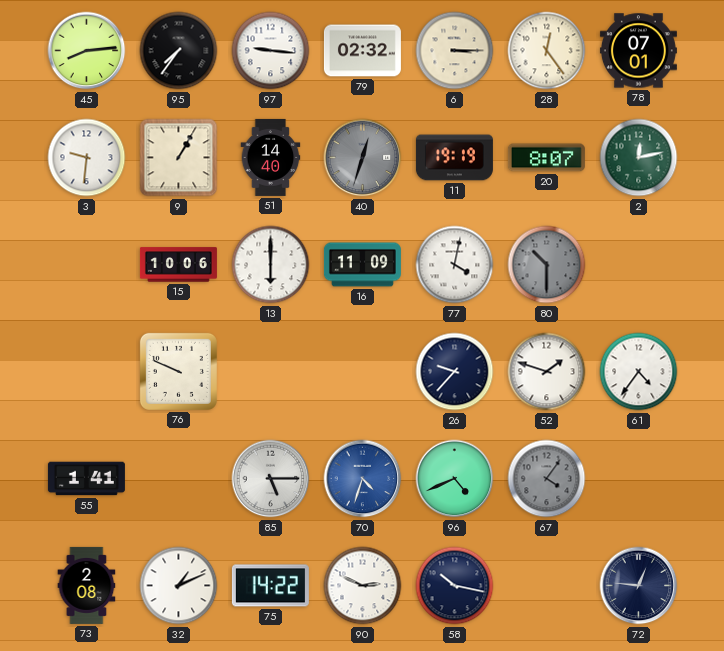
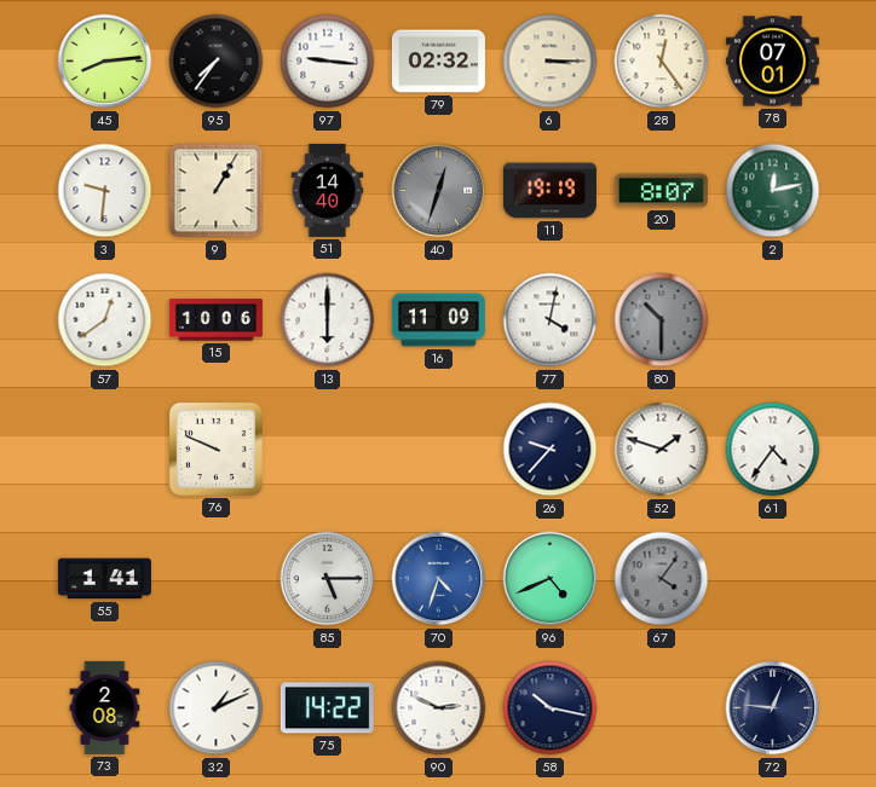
57: none -> 12:39
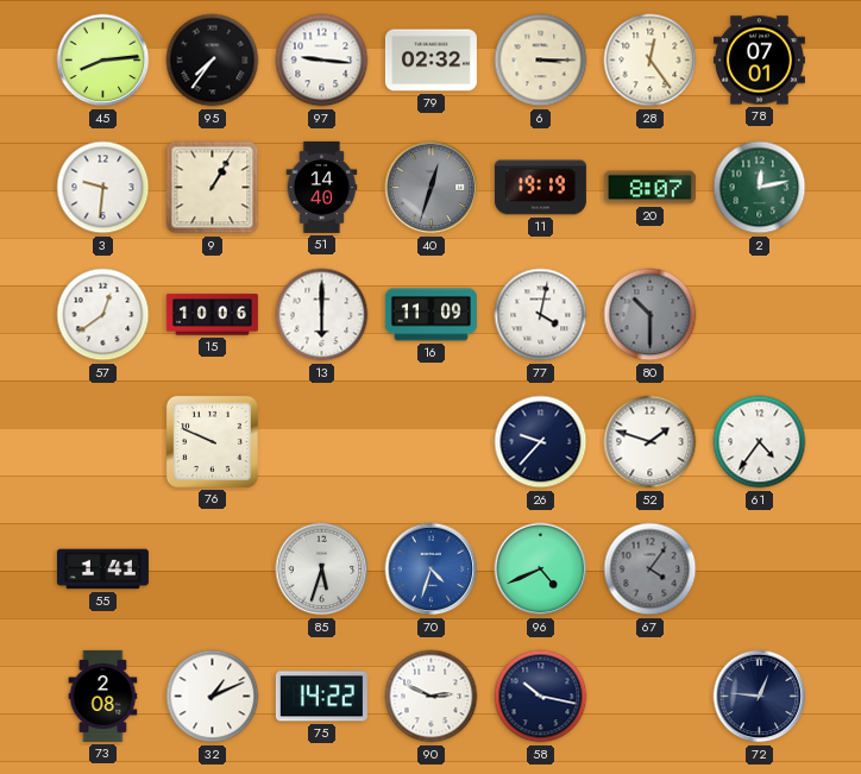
85: 5:15 -> 5:33
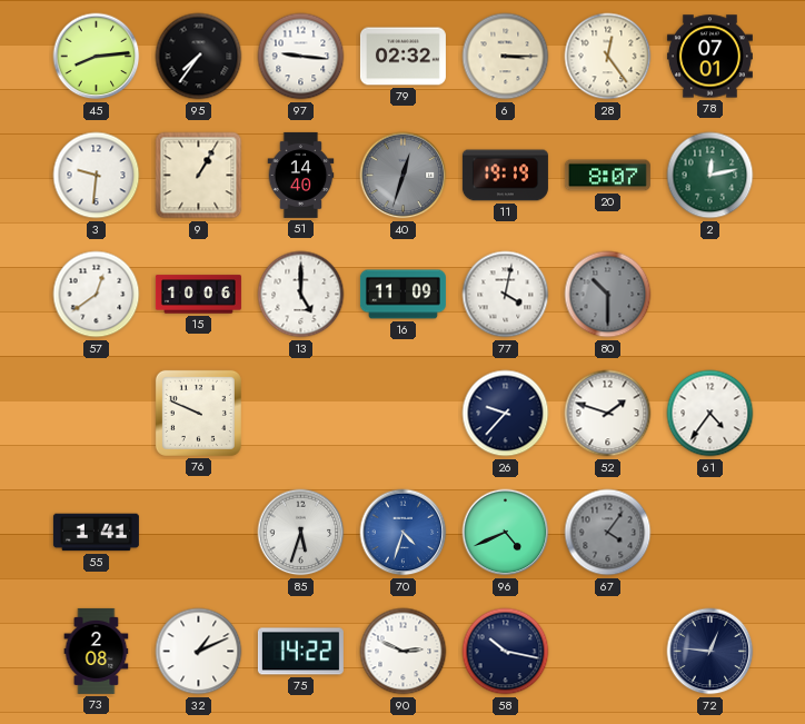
13: 6:00 -> 5:00
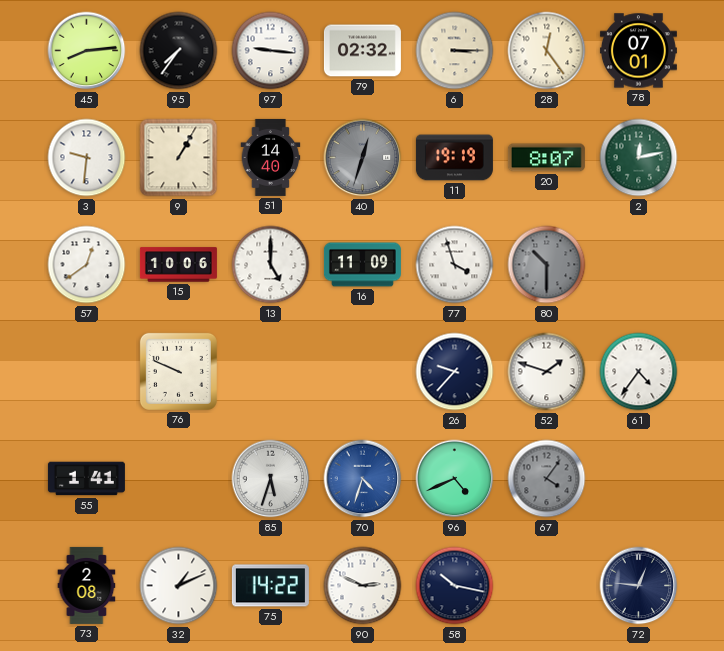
77: 4:02 -> 3:57
